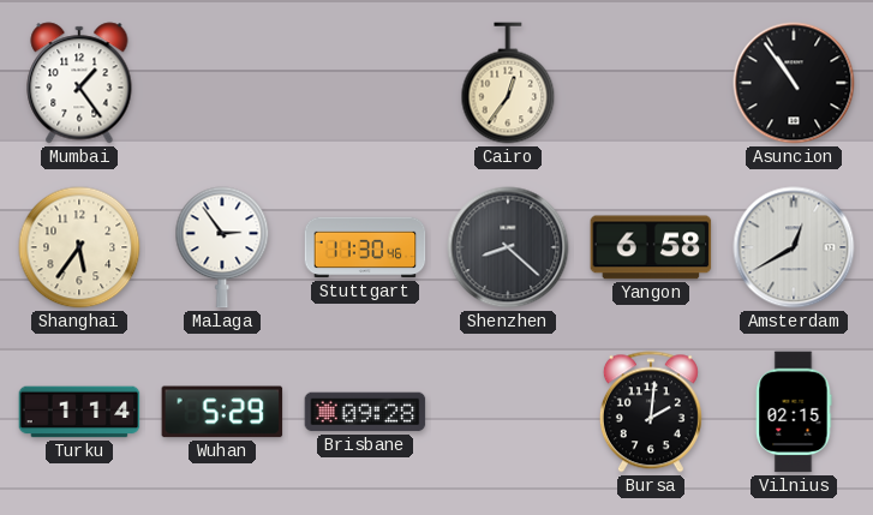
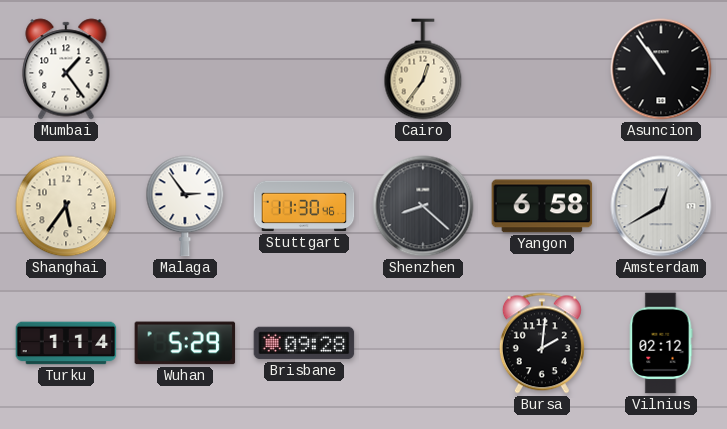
Vilnius: 02:15 -> 02:12
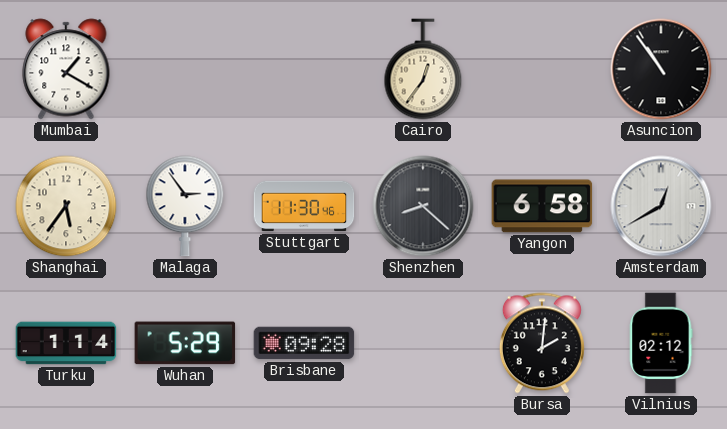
Mumbai: 1:24 -> 1:20
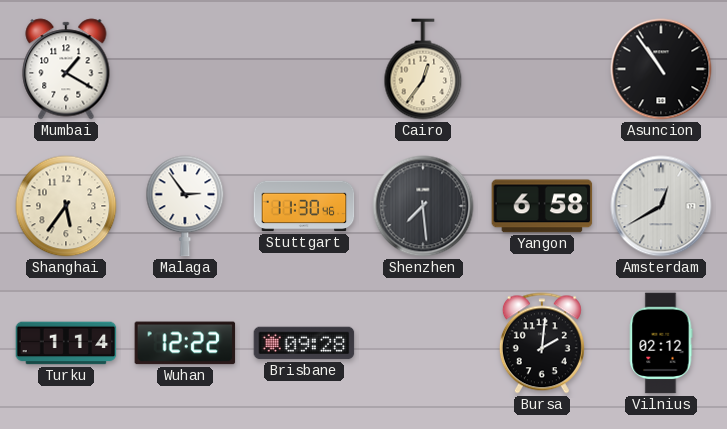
Shenzhen: 8:22 -> 7:29
Wuhan: 5:29 -> 12:22
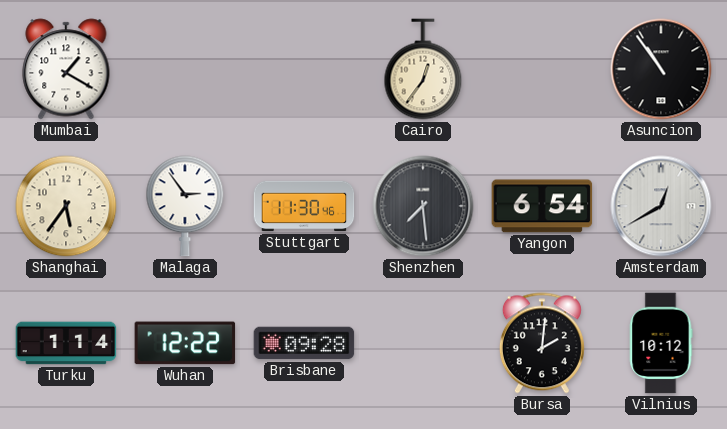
Yangon: 6:58 -> 6:54
Vilnius: 02:12 -> 10:12
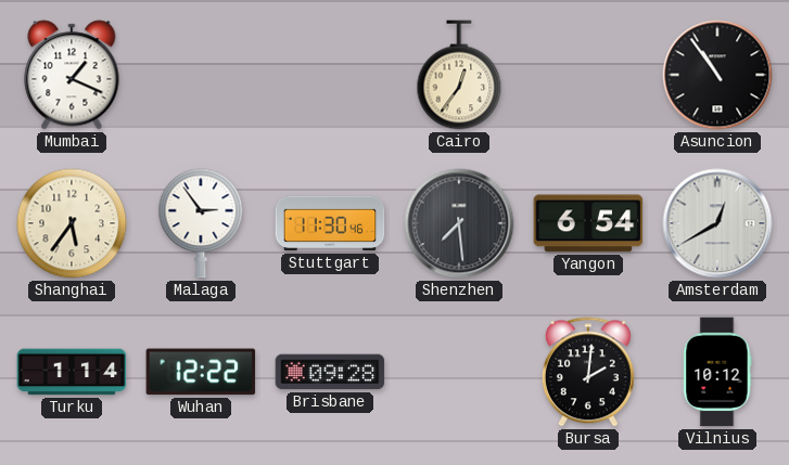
Mumbai: 1:20 -> 1:19
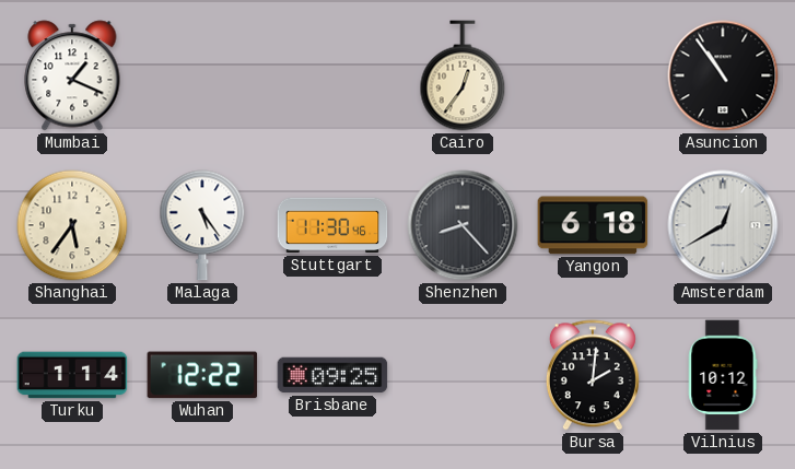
Malaga: 2:54 -> 5:24
Shenzhen: 7:29 -> 8:23
Yangon: 6:54 -> 6:18
Brisbane: 09:28 -> 09:25
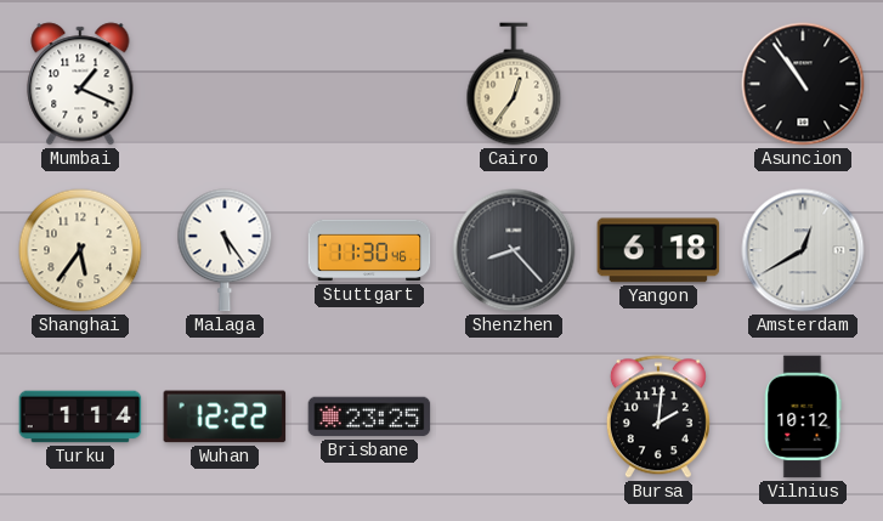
Brisbane: 09:25 -> 23:25
